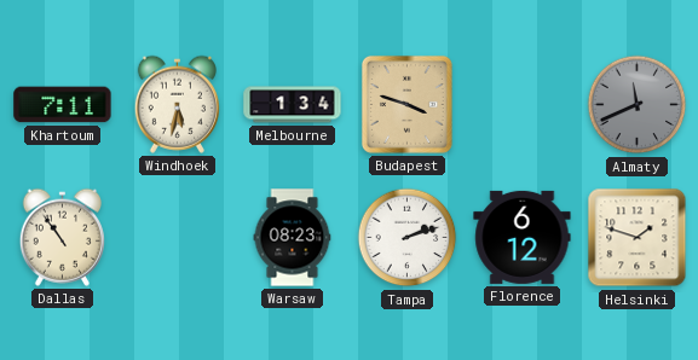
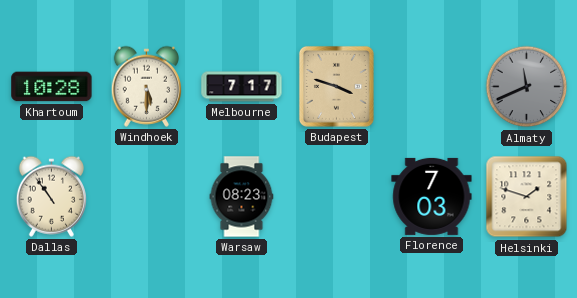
Khartoum: 7:11 -> 10:28
Windhoek: 5:32 -> 5:30
Melbourne: 1:34 -> 7:17
Tampa: 2:12 -> none
Florence: 6:12 -> 7:03
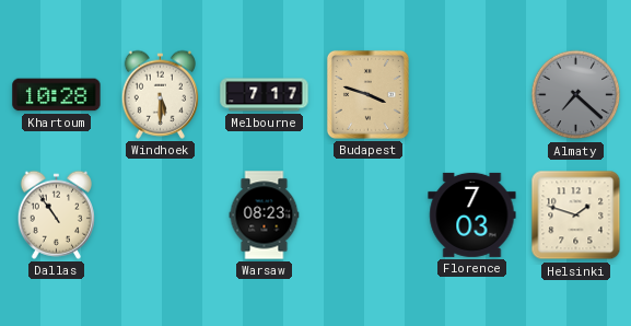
Almaty: 11:41 -> 7:22
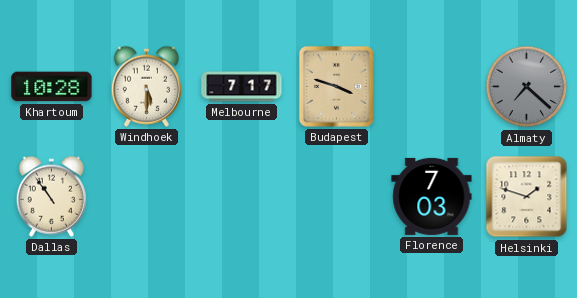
Warsaw: 08:23 -> none
